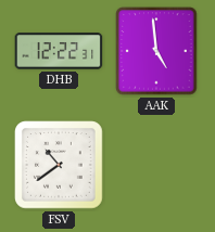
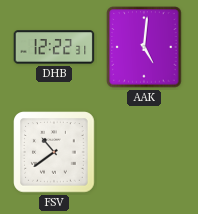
AAK: 4:59 -> 5:01
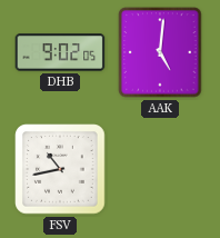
DHB: 12:22 -> 9:02
FSV: 10:39 -> 10:43
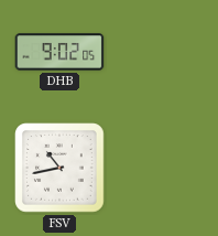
AAK: 5:01 -> none
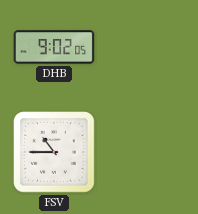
FSV: 10:43 -> 10:45
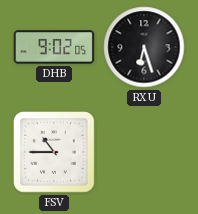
RXU: none -> 6:27
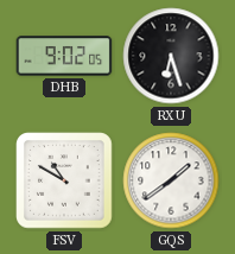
FSV: 10:45 -> 10:50
GQS: none -> 1:39
